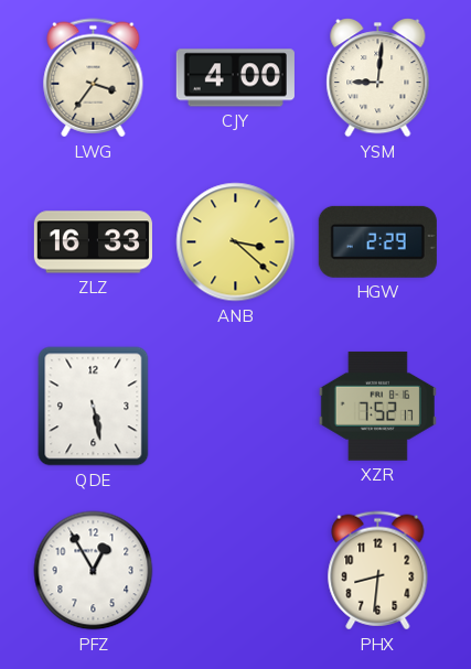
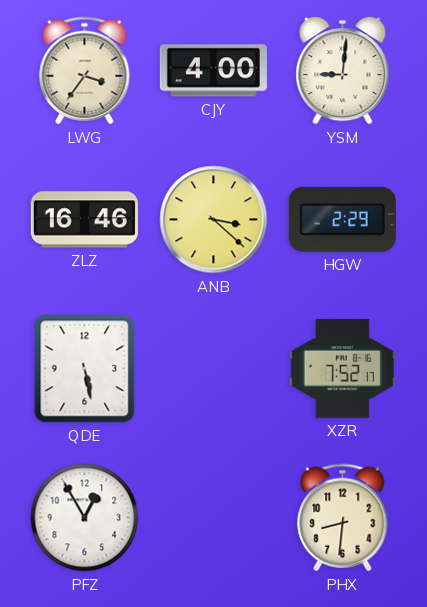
ZLZ: 16:33 -> 16:46
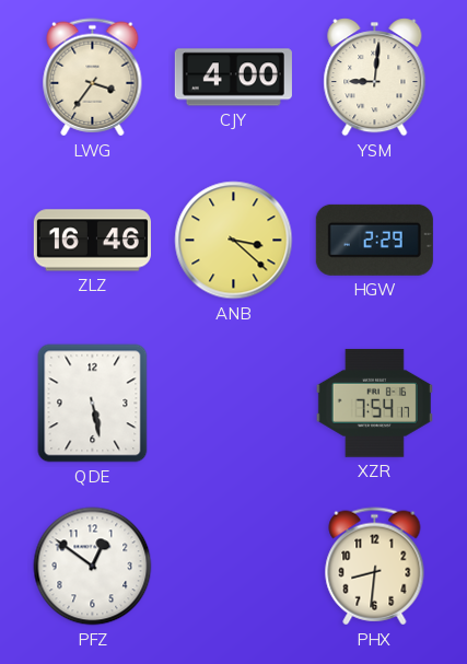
XZR: 7:52 -> 7:54
PFZ: 12:55 -> 12:51
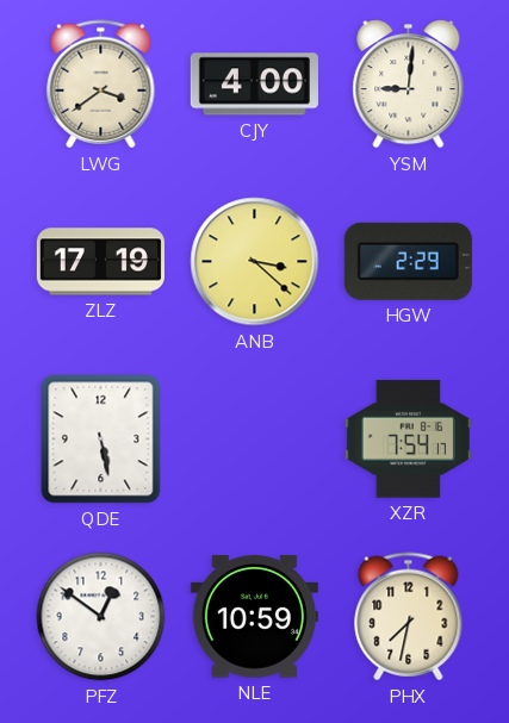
LWG: 3:36 -> 3:39
ZLZ: 16:46 -> 17:19
NLE: none -> 10:59
PHX: 8:31 -> 7:32
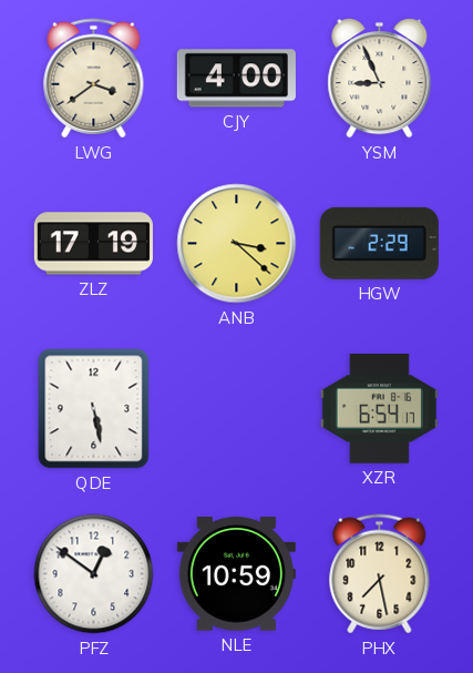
YSM: 9:01 -> 8:56
XZR: 7:54 -> 6:54
PHX: 7:32 -> 7:28
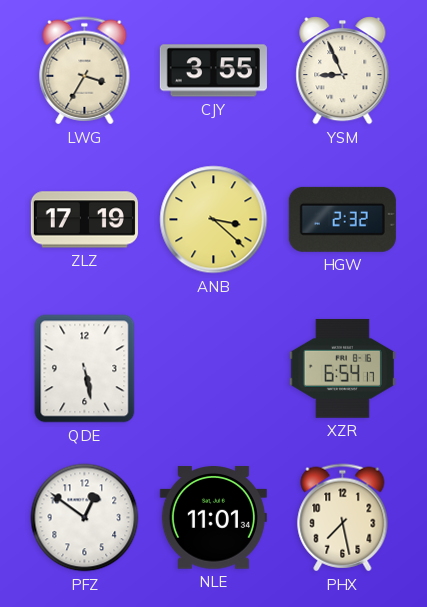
LWG: 3:39 -> 3:35
CJY: 4:00 -> 3:55
HGW: 2:29 -> 2:32
NLE: 10:59 -> 11:01
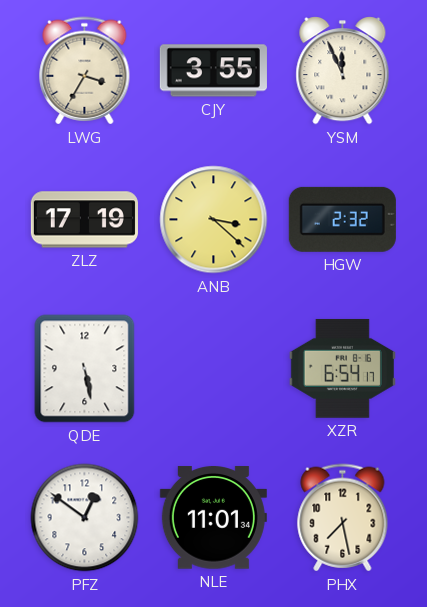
YSM: 8:56 -> 11:56
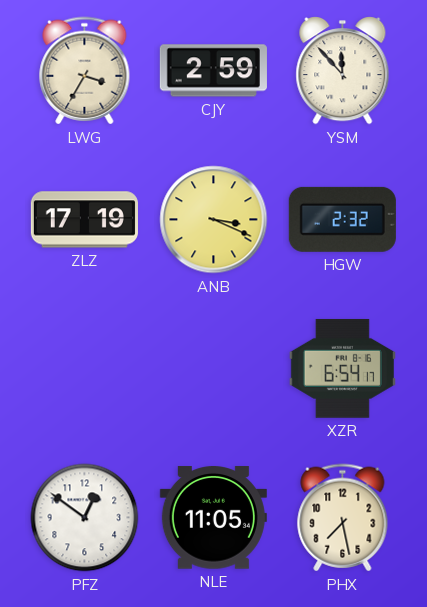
CJY: 3:55 -> 2:59
YSM: 11:56 -> 11:53
ANB: 3:22 -> 3:19
QDE: 5:28 -> none
NLE: 11:01 -> 11:05
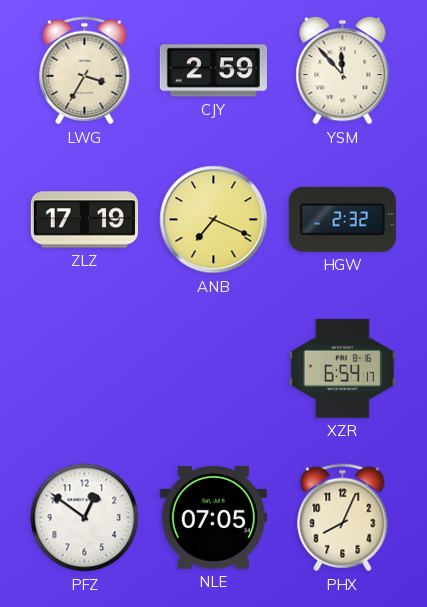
ANB: 3:19 -> 7:19
NLE: 11:05 -> 07:05
PHX: 7:28 -> 8:04
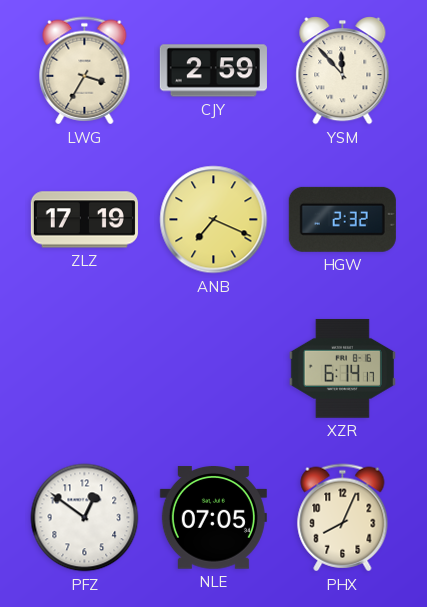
XZR: 6:54 -> 6:14
